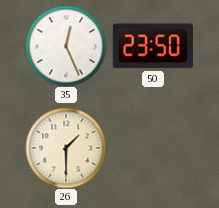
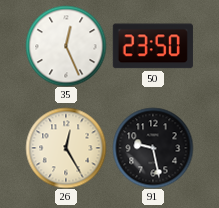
26: 1:30 -> 12:25
91: none -> 9:28
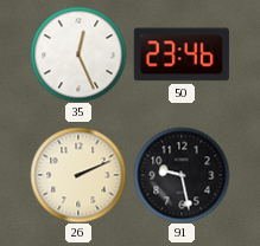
50: 23:50 -> 23:46
26: 12:25 -> 2:11
